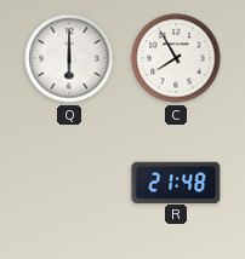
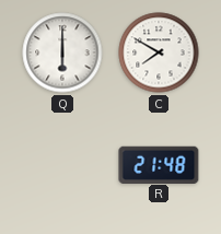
C: 7:55 -> 7:50
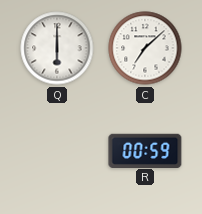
C: 7:50 -> 7:08
R: 21:48 -> 00:59
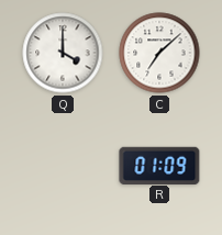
Q: 6:00 -> 4:00
R: 00:59 -> 01:09
